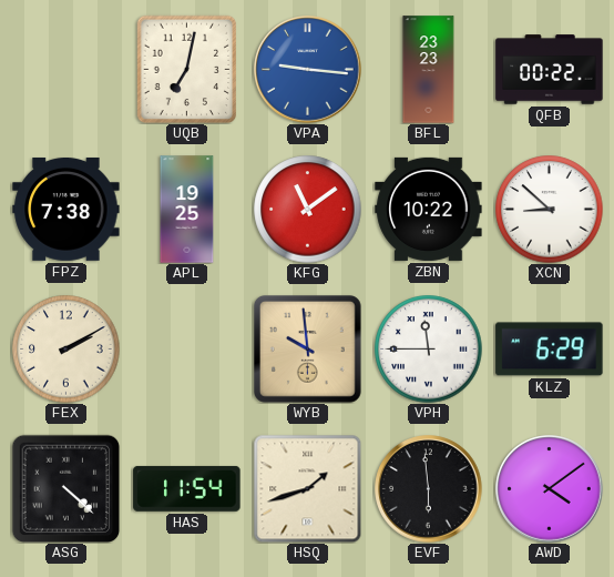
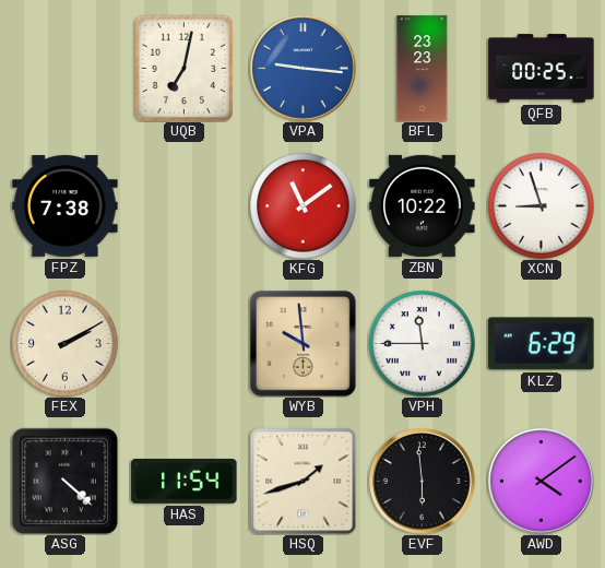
QFB: 00:22 -> 00:25
APL: 19:25 -> none
XCN: 8:52 -> 8:57
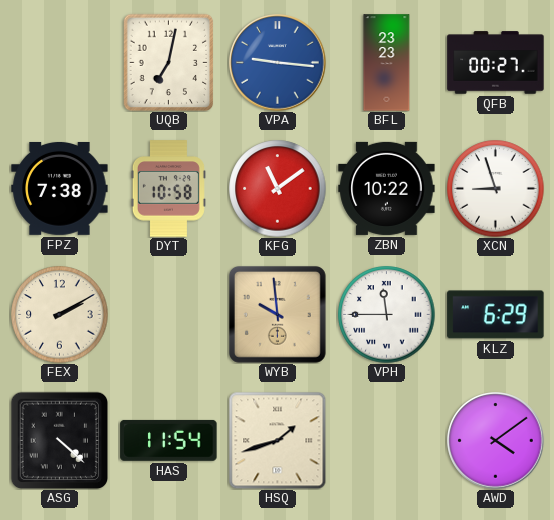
QFB: 00:25 -> 00:27
DYT: none -> 10:58
EVF: 5:59 -> none
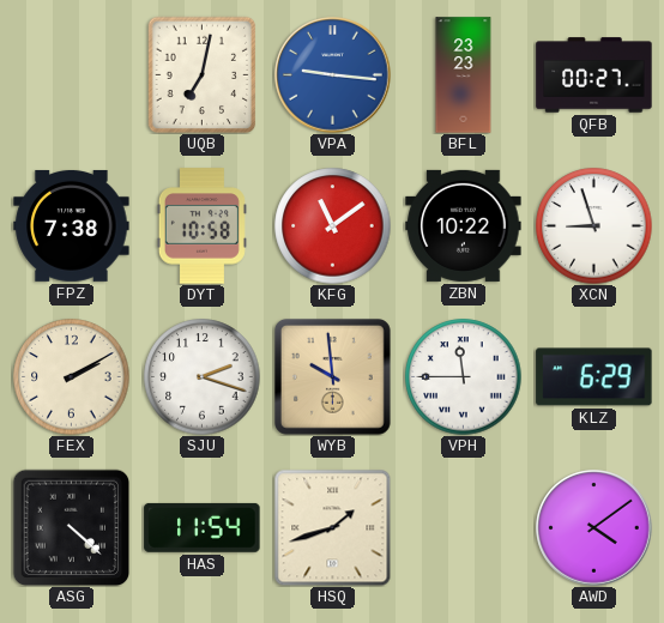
SJU: none -> 2:18
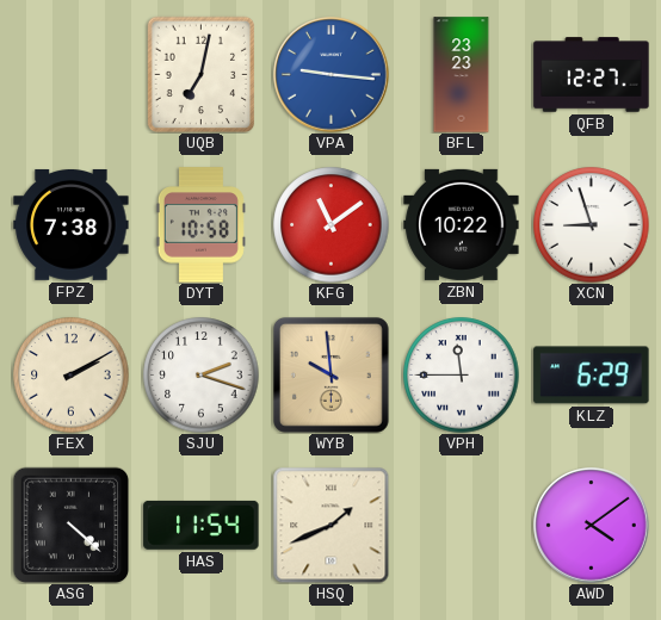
QFB: 00:27 -> 12:27
HSQ: 1:42 -> 1:41
